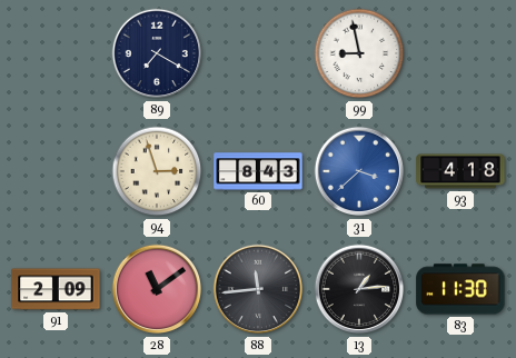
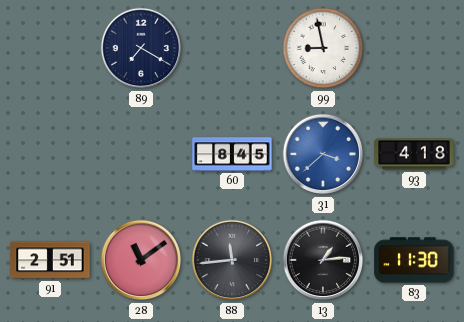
94: 2:57 -> none
60: 8:43 -> 8:45
91: 2:09 -> 2:51
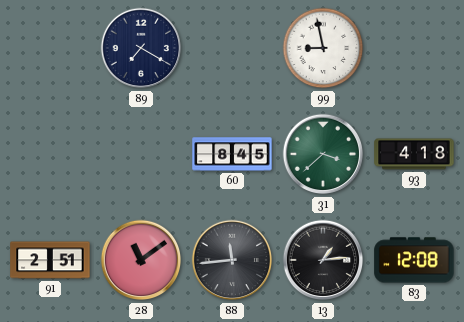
31 dial: blue -> green
83: 11:30 -> 12:08
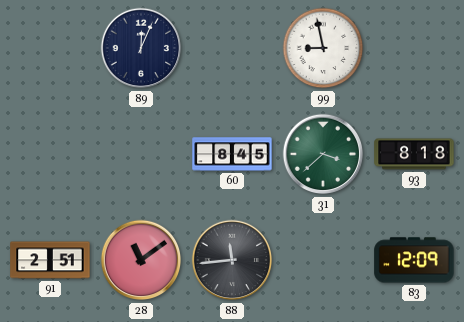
89: 7:20 -> 12:04
93: 4:18 -> 8:18
13: 1:14 -> none
83: 12:08 -> 12:09
